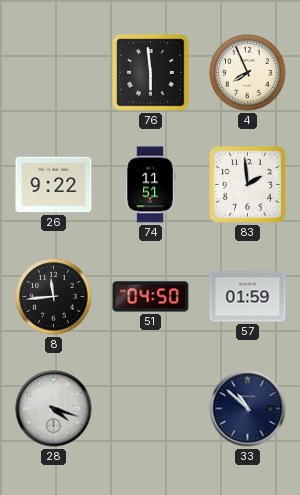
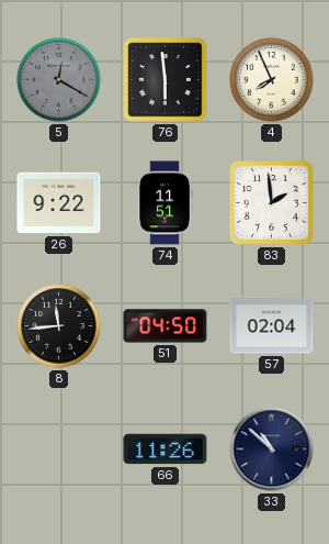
5: none -> 12:20
57: 01:59 -> 02:04
28: 4:18 -> none
66: none -> 11:26
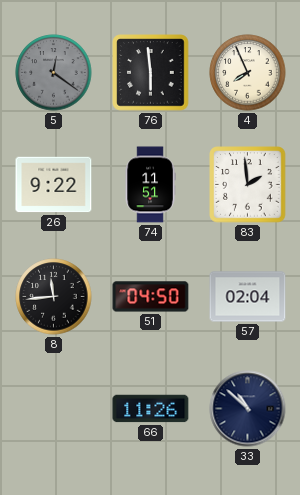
5: 12:20 -> 12:21
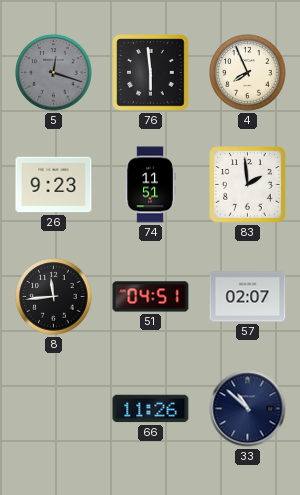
5: 12:21 -> 12:18
26: 9:22 -> 9:23
51: 04:50 -> 04:51
57: 02:04 -> 02:07
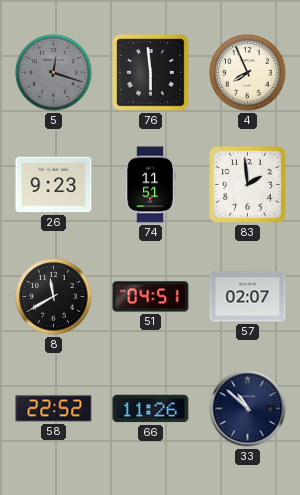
8: 11:44 -> 11:40
58: none -> 22:52
